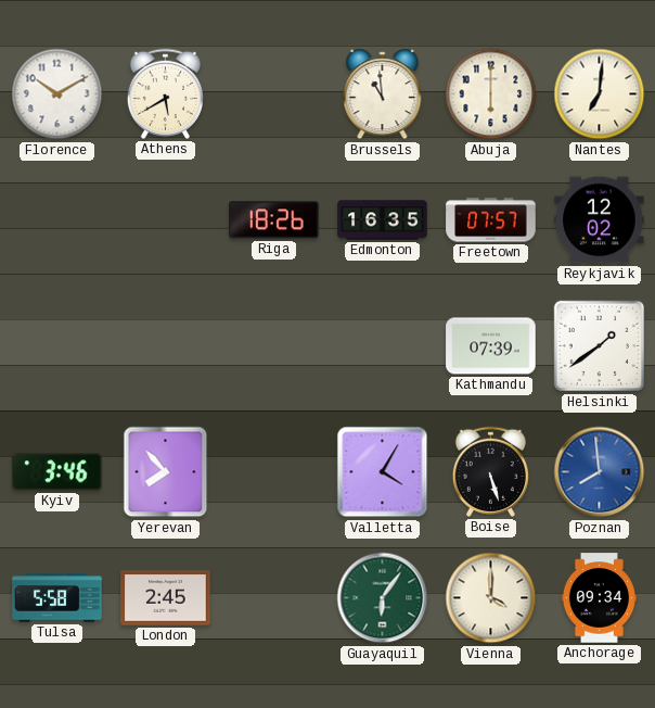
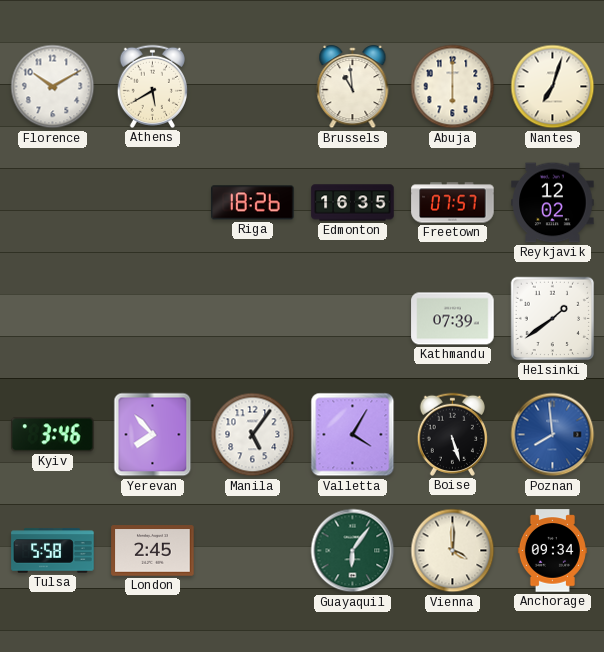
Nantes: 7:01 -> 7:03
Manila: none -> 5:06
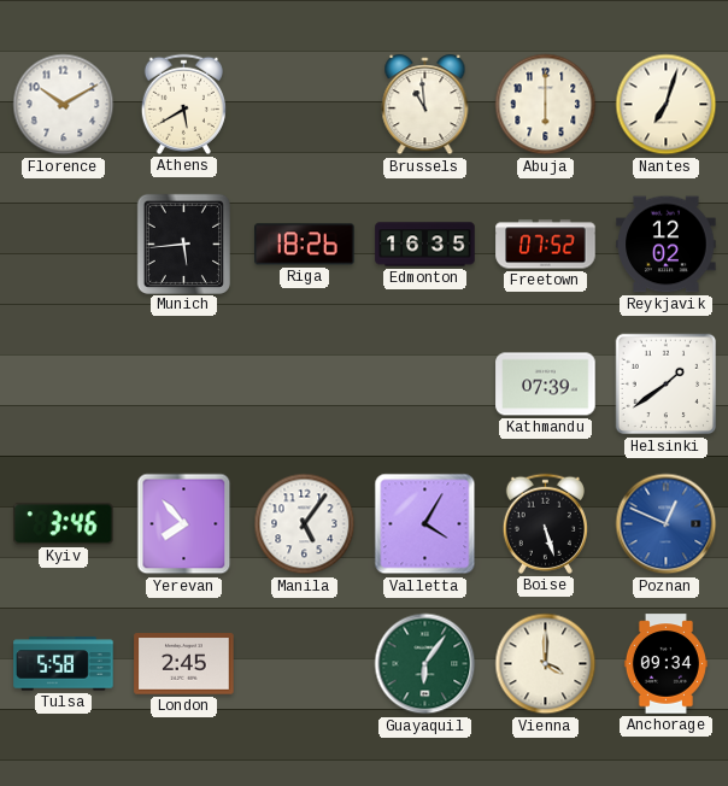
Munich: none -> 5:44
Freetown: 07:57 -> 07:52
Poznan: 7:59 -> 12:49
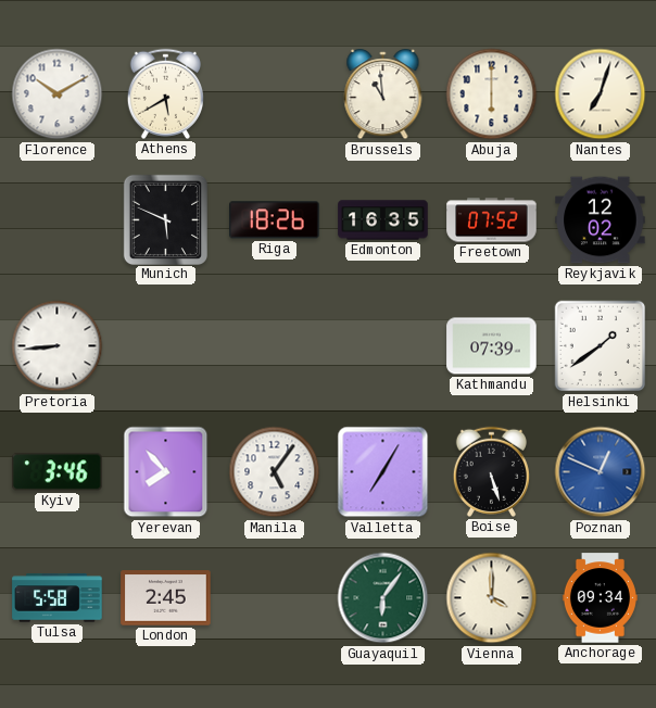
Munich: 5:44 -> 5:49
Pretoria: none -> 8:44
Valletta: 4:05 -> 7:05
